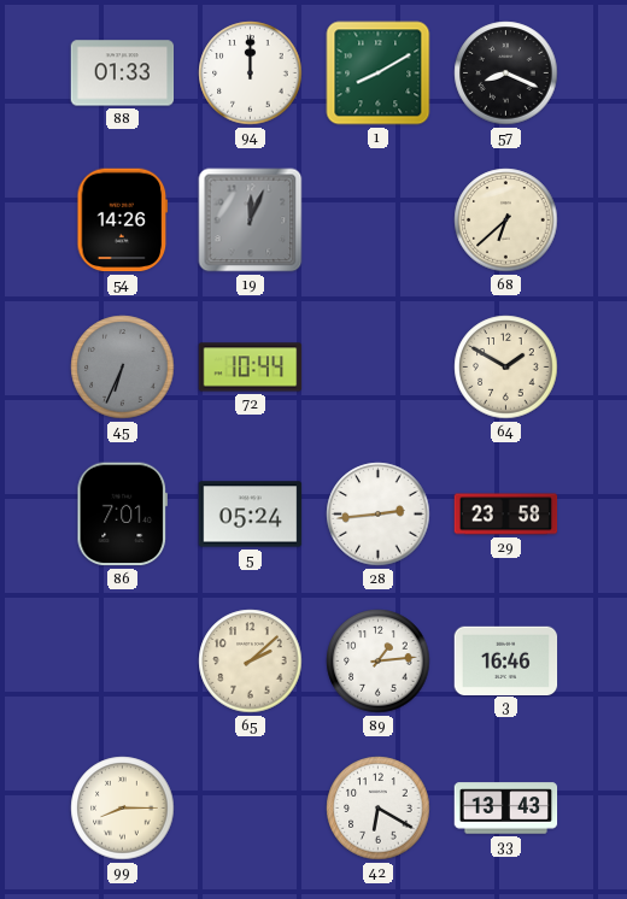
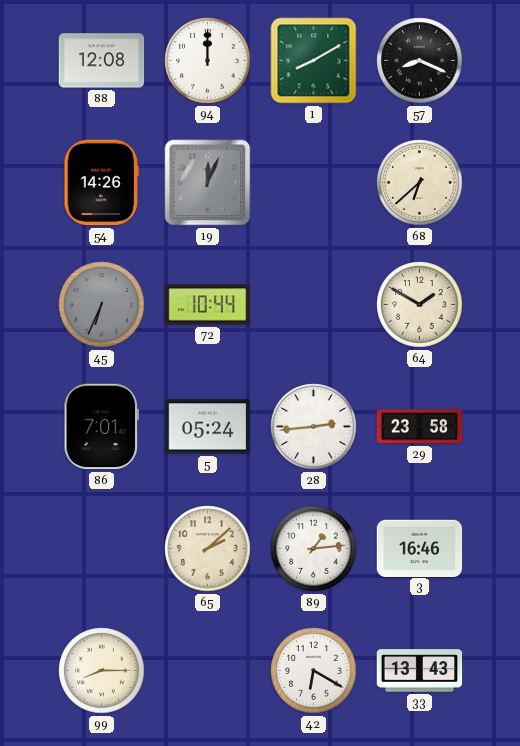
88: 01:33 -> 12:08
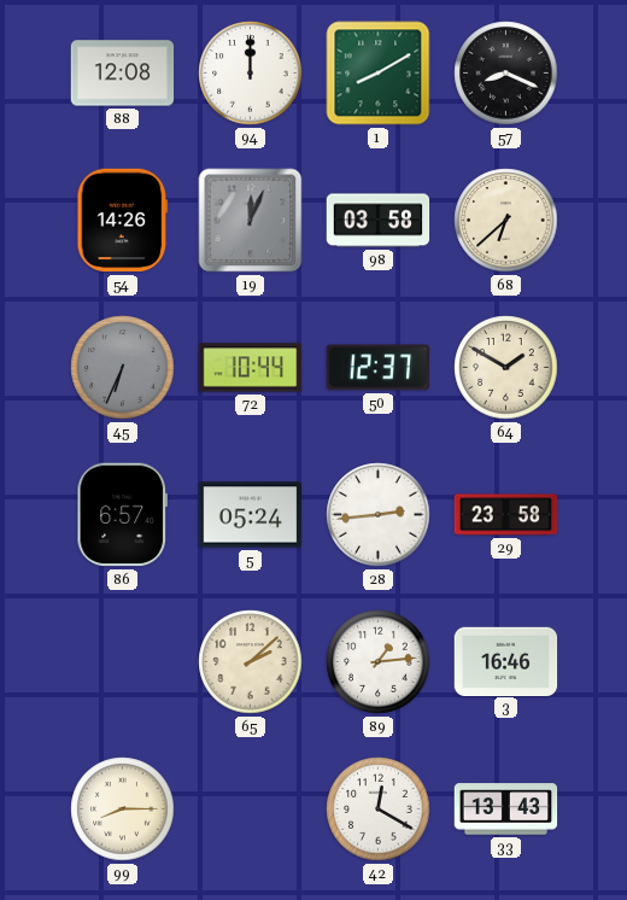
98: none -> 03:58
50: none -> 12:37
86: 7:01 -> 6:57
42: 6:20 -> 12:20
